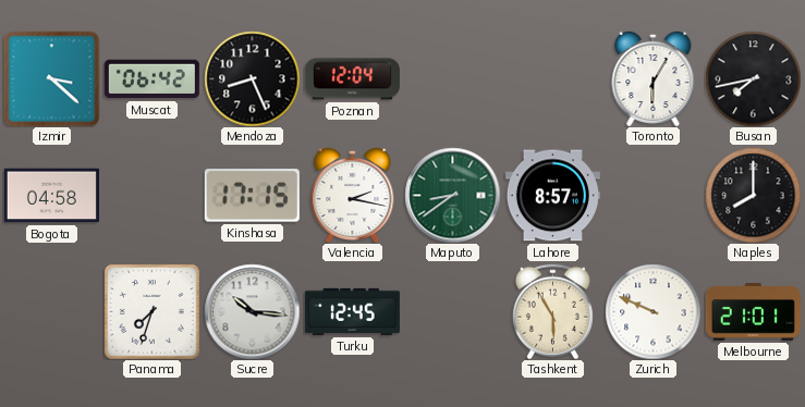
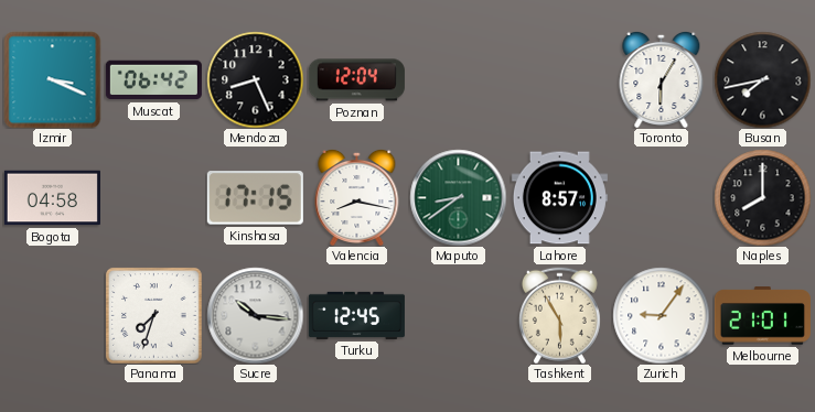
Izmir: 3:22 -> 3:19
Valencia: 2:17 -> 8:17
Zurich: 9:49 -> 9:06
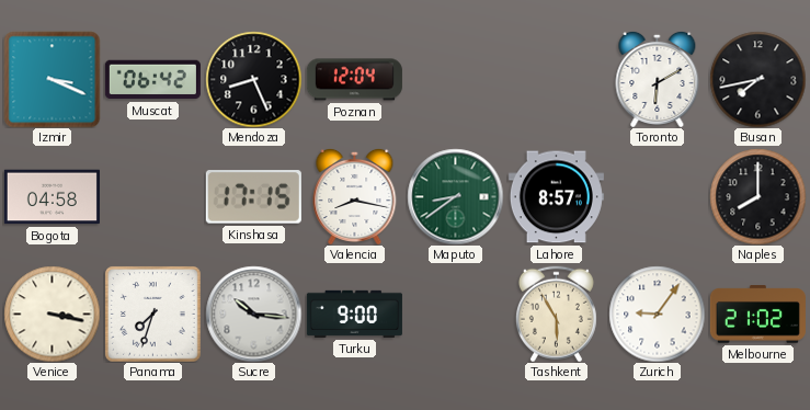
Toronto: 6:05 -> 6:10
Venice: none -> 3:17
Turku: 12:45 -> 9:00
Melbourne: 21:01 -> 21:02
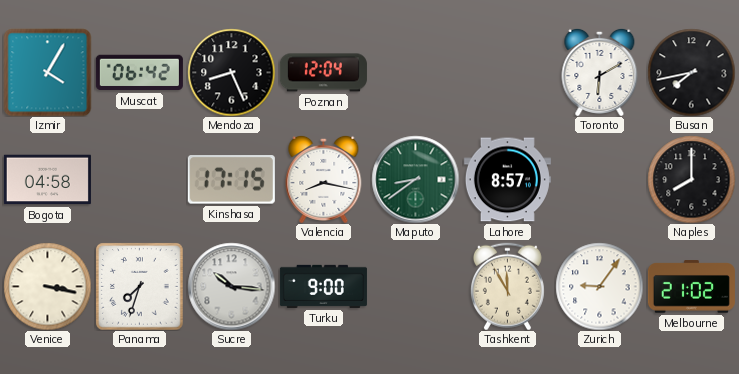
Izmir: 3:19 -> 4:05
Tashkent: 5:55 -> 11:55
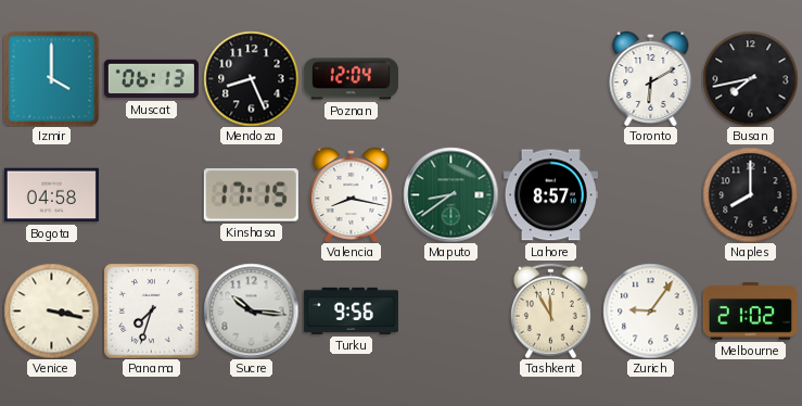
Izmir: 4:05 -> 4:00
Muscat: 06:42 -> 06:13
Turku: 9:00 -> 9:56
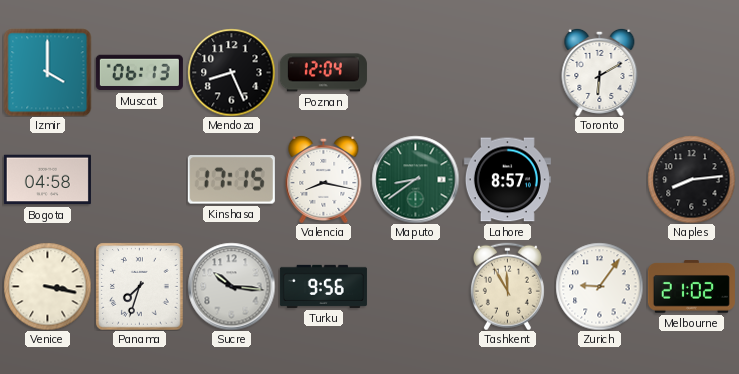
Busan: 7:43 -> none
Naples: 8:00 -> 8:14
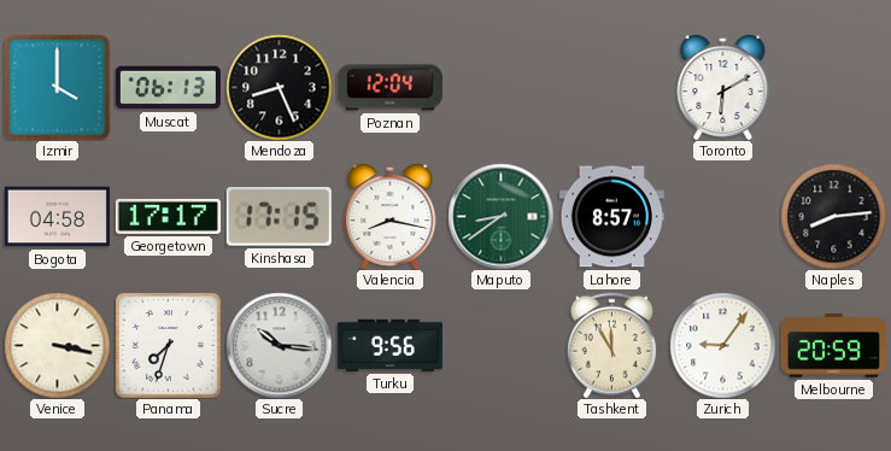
Georgetown: none -> 17:17
Melbourne: 21:02 -> 20:59
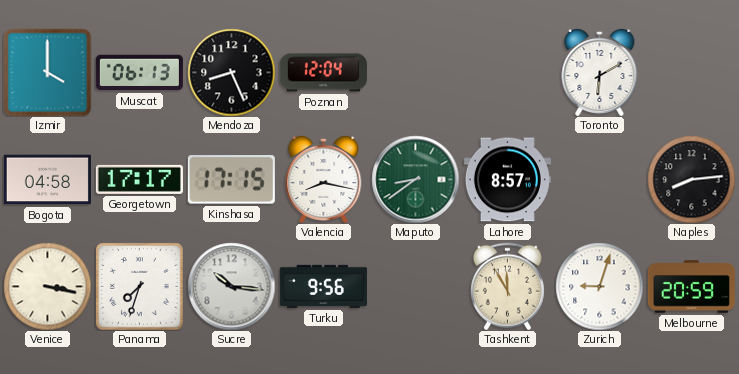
Zurich: 9:06 -> 9:03
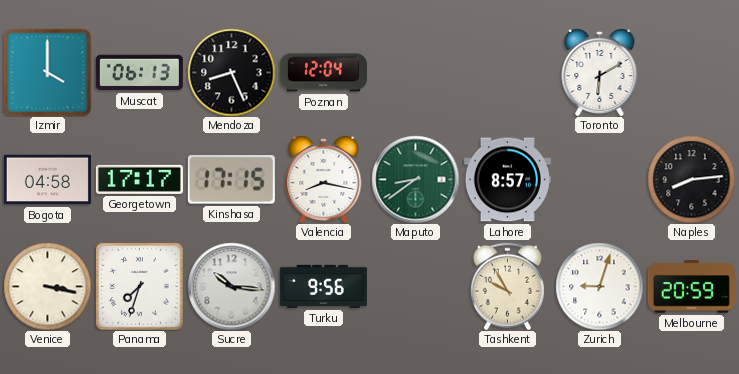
Tashkent: 11:55 -> 9:55
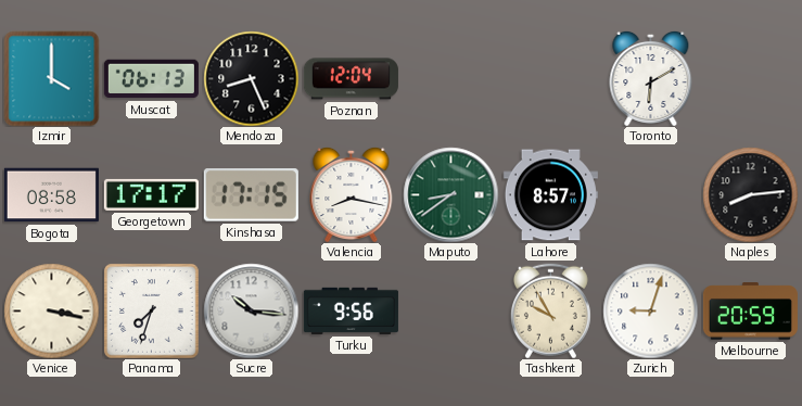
Bogota: 04:58 -> 08:58
